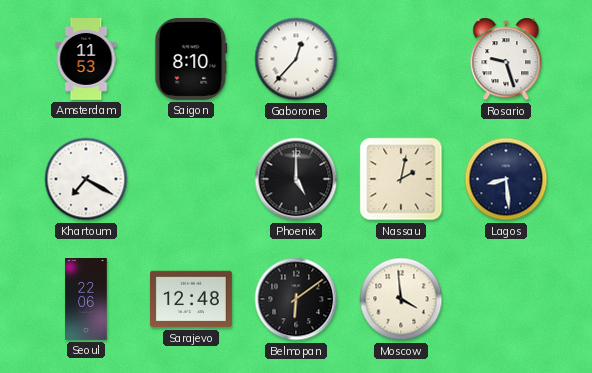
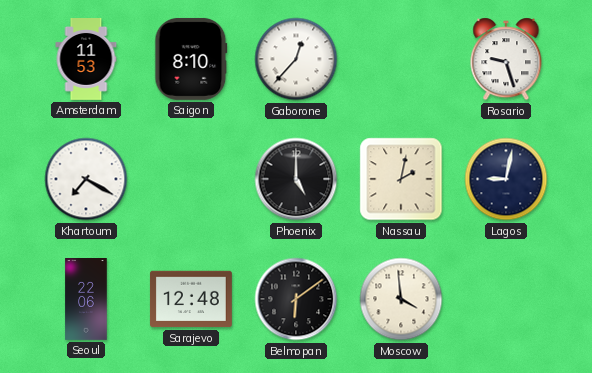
Lagos: 8:29 -> 9:02
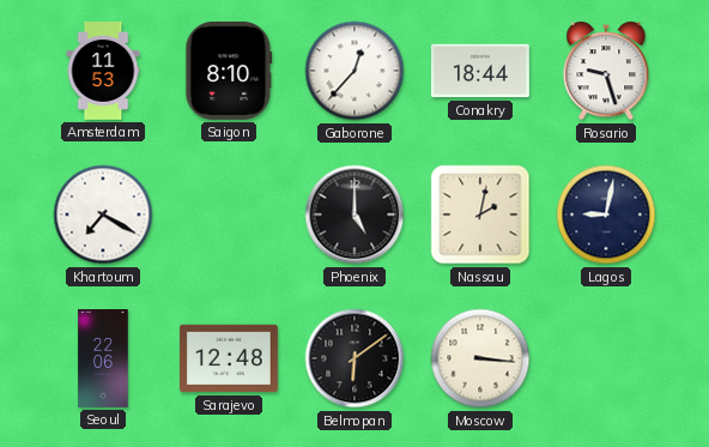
Conakry: none -> 18:44
Moscow: 3:59 -> 3:16
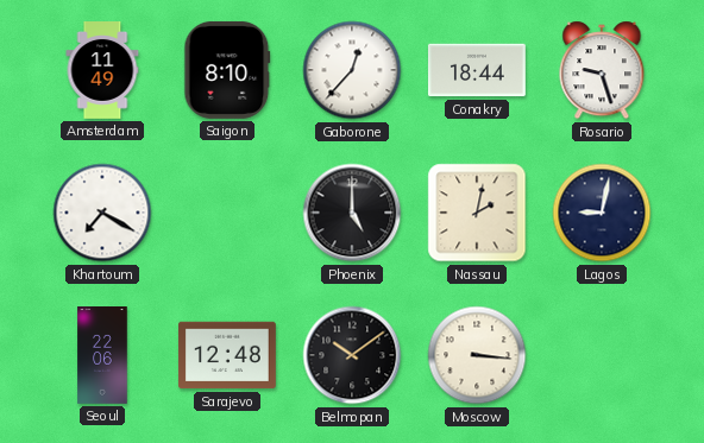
Amsterdam: 11:53 -> 11:49
Belmopan: 6:09 -> 10:09
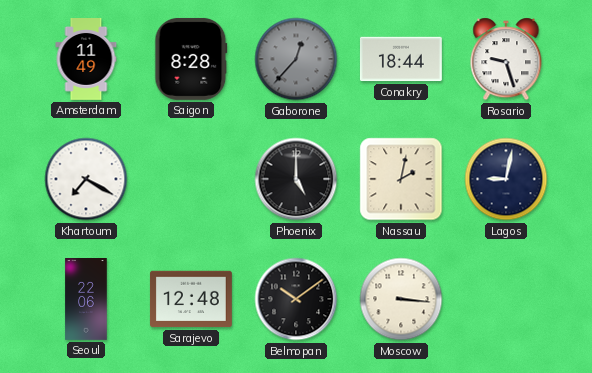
Saigon: 8:10 -> 8:28
Gaborone dial: white -> grey
